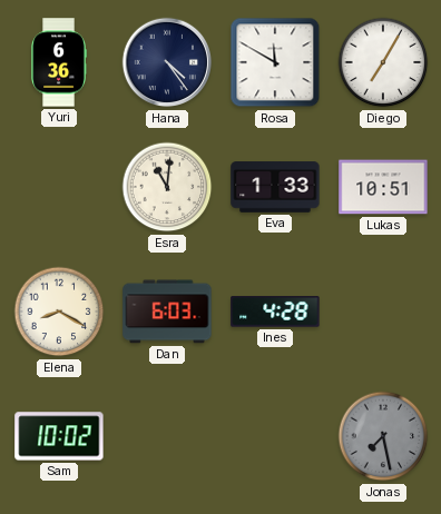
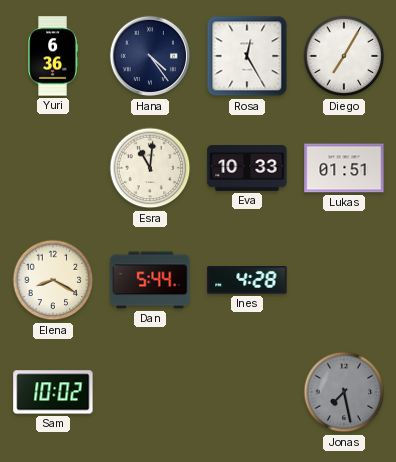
Rosa: 11:50 -> 12:25
Eva: 1:33 -> 10:33
Lukas: 10:51 -> 01:51
Dan: 6:03 -> 5:44
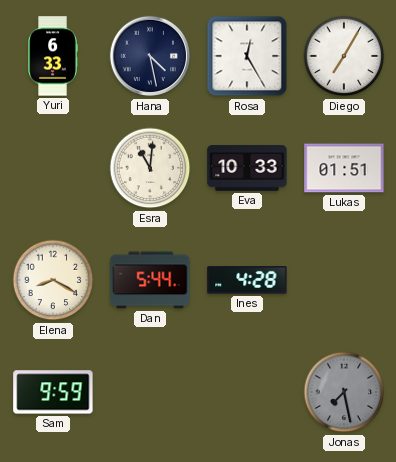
Yuri: 6:36 -> 6:33
Hana: 4:24 -> 4:28
Sam: 10:02 -> 9:59
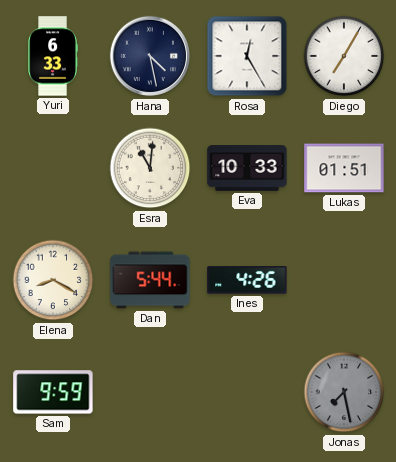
Ines: 4:28 -> 4:26
